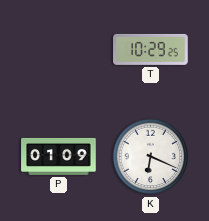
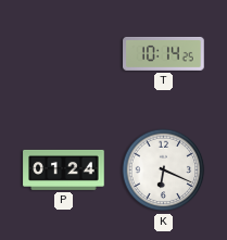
T: 10:29 -> 10:14
P: 01:09 -> 01:24
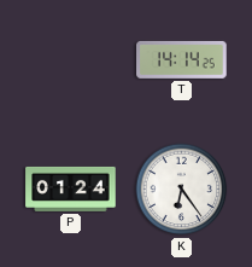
T: 10:14 -> 14:14
K: 6:19 -> 6:24
